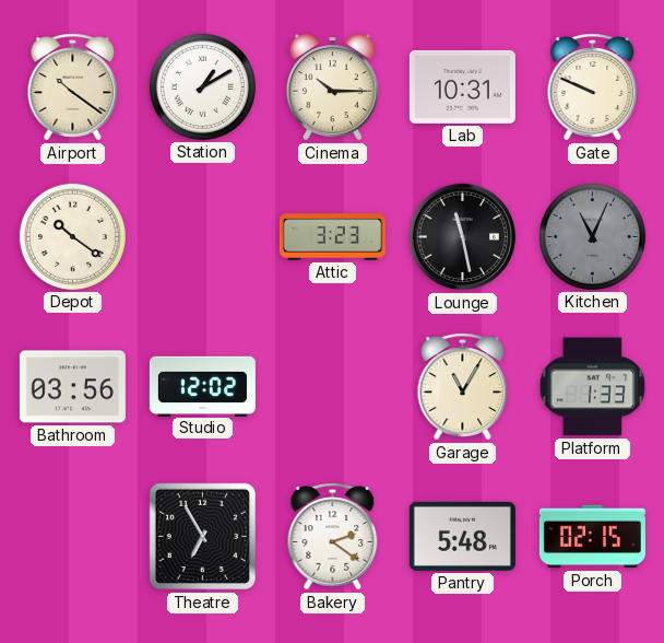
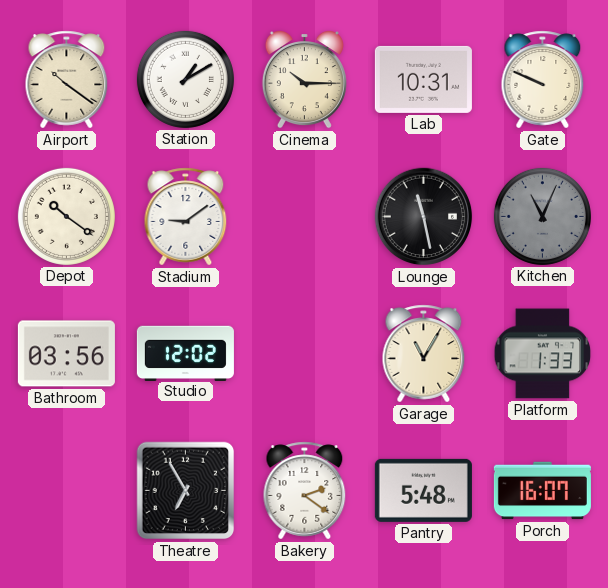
Stadium: none -> 9:09
Attic: 3:23 -> none
Porch: 02:15 -> 16:07
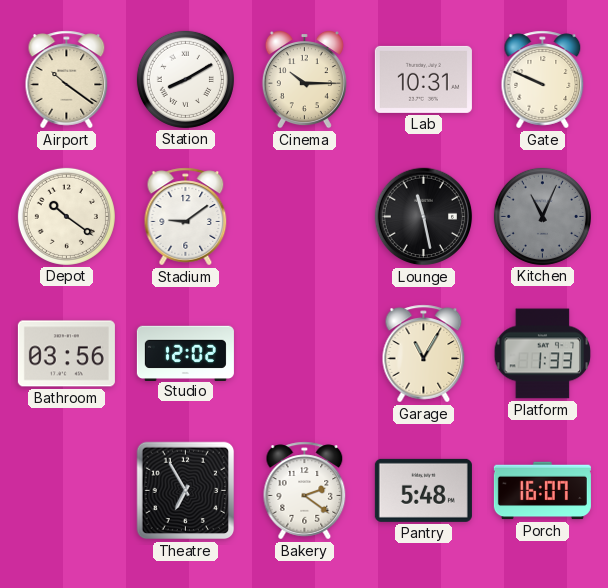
Station: 1:10 -> 8:10
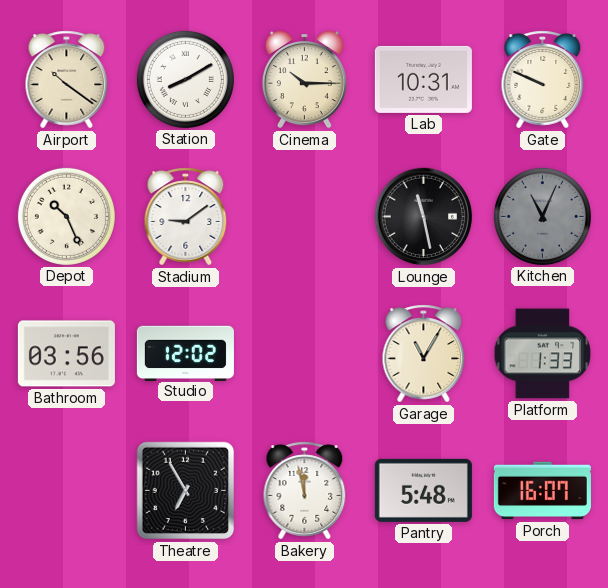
Depot: 10:21 -> 10:26
Bakery: 2:21 -> 11:58
